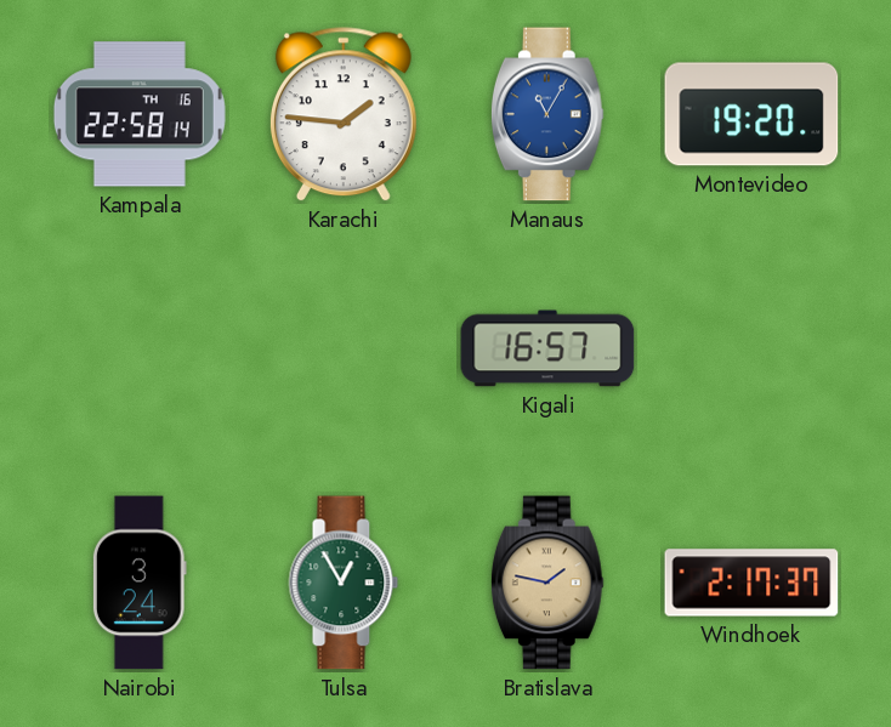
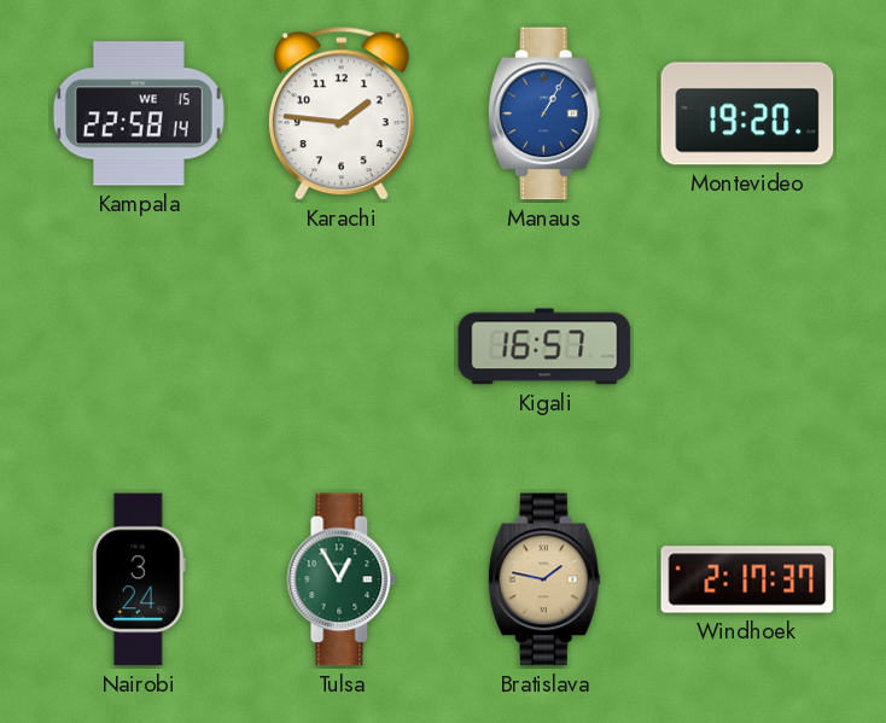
Kampala date: TH 16 -> WE 15
Manaus: 11:05 -> 1:05
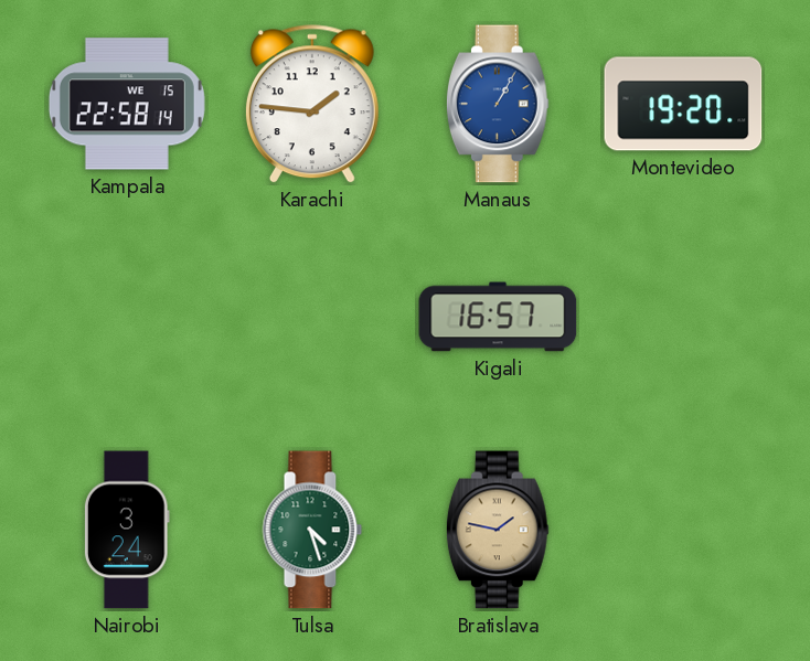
Tulsa: 12:55 -> 4:27
Windhoek: 2:17 -> none
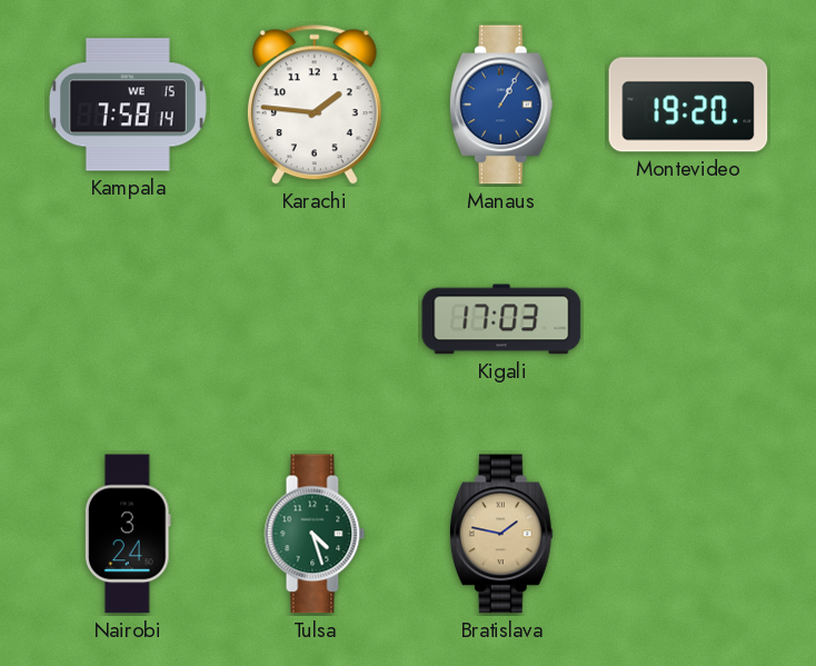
Kampala: 22:58 -> 7:58
Kigali: 16:57 -> 17:03
